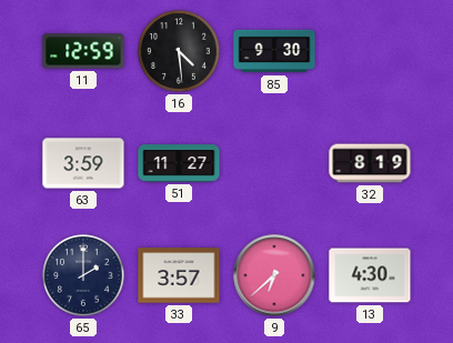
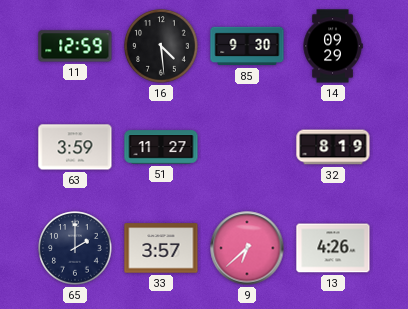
14: none -> 09:29
13: 4:30 -> 4:26
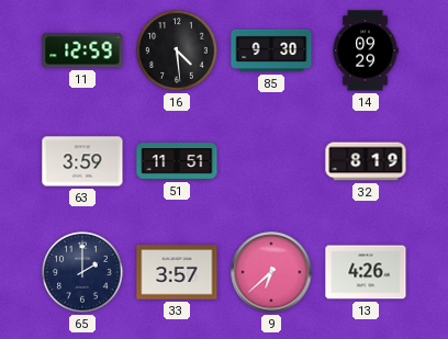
51: 11:27 -> 11:51
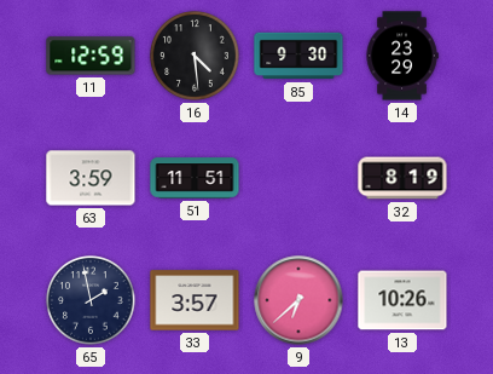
14: 09:29 -> 23:29
65: 2:00 -> 1:58
13: 4:26 -> 10:26
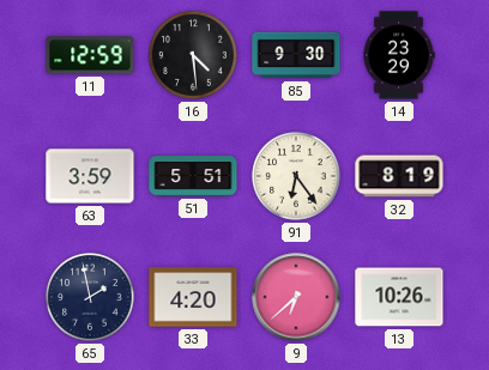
51: 11:51 -> 5:51
91: none -> 6:24
33: 3:57 -> 4:20
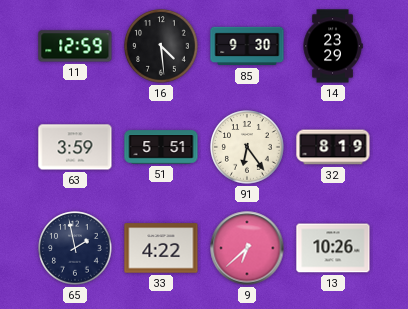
33: 4:20 -> 4:22
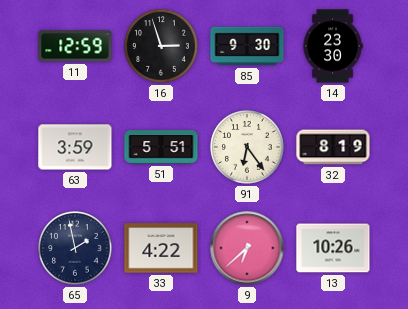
16: 4:29 -> 2:57
14: 23:29 -> 23:30
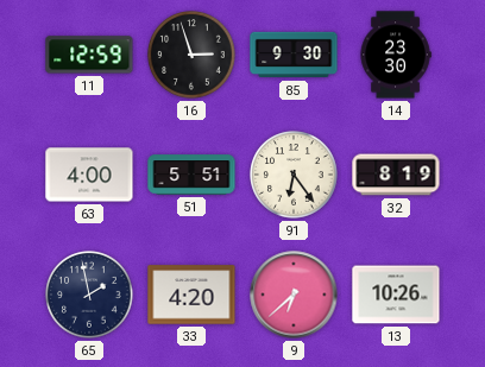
63: 3:59 -> 4:00
33: 4:22 -> 4:20
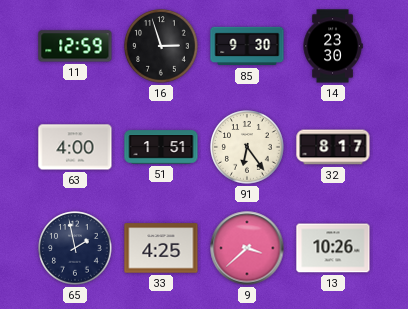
51: 5:51 -> 1:51
32: 8:19 -> 8:17
33: 4:20 -> 4:25
9: 6:38 -> 3:38
